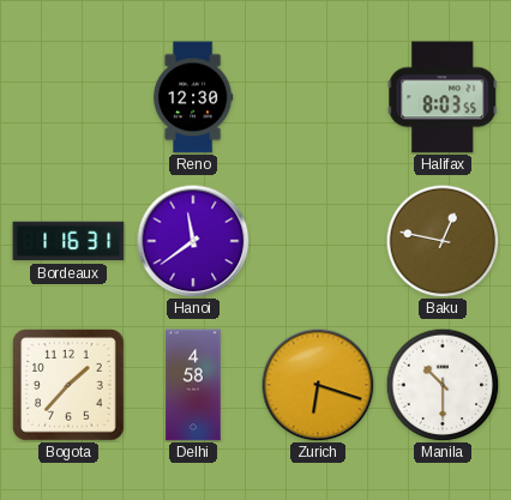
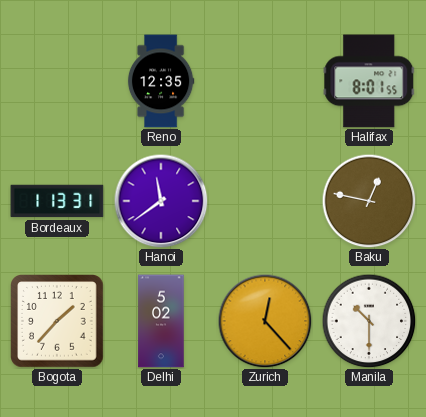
Reno: 12:30 -> 12:35
Halifax: 8:03 -> 8:01
Bordeaux: 1:16 -> 1:13
Delhi: 4:58 -> 5:02
Zurich: 6:18 -> 12:23
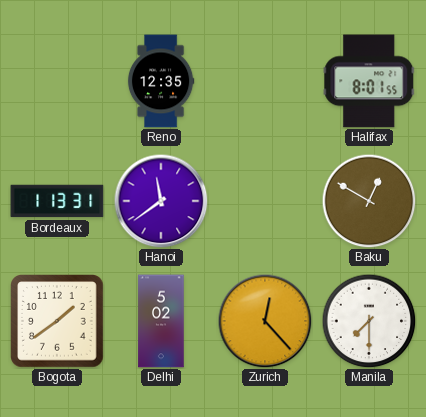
Baku: 12:47 -> 12:50
Bogota: 1:37 -> 1:39
Manila: 10:30 -> 7:30
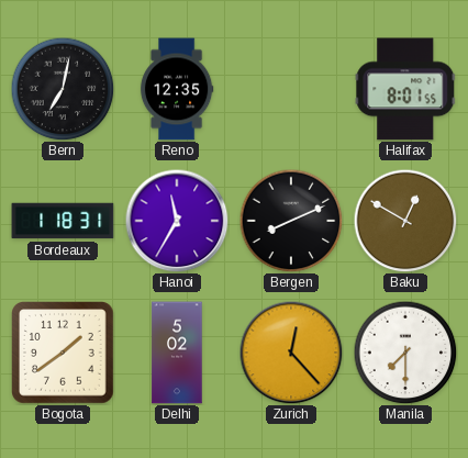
Bern: none -> 7:02
Bordeaux: 1:13 -> 1:18
Hanoi: 11:39 -> 11:35
Bergen: none -> 8:11
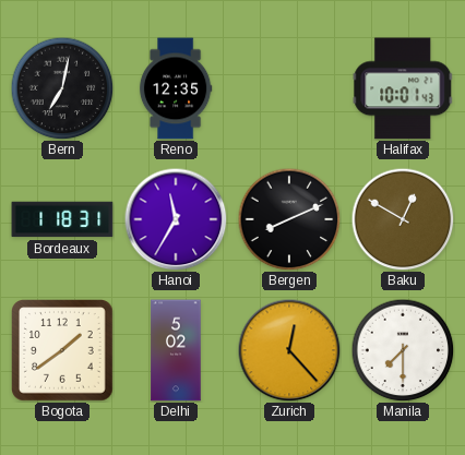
Halifax: 8:01 -> 10:01
